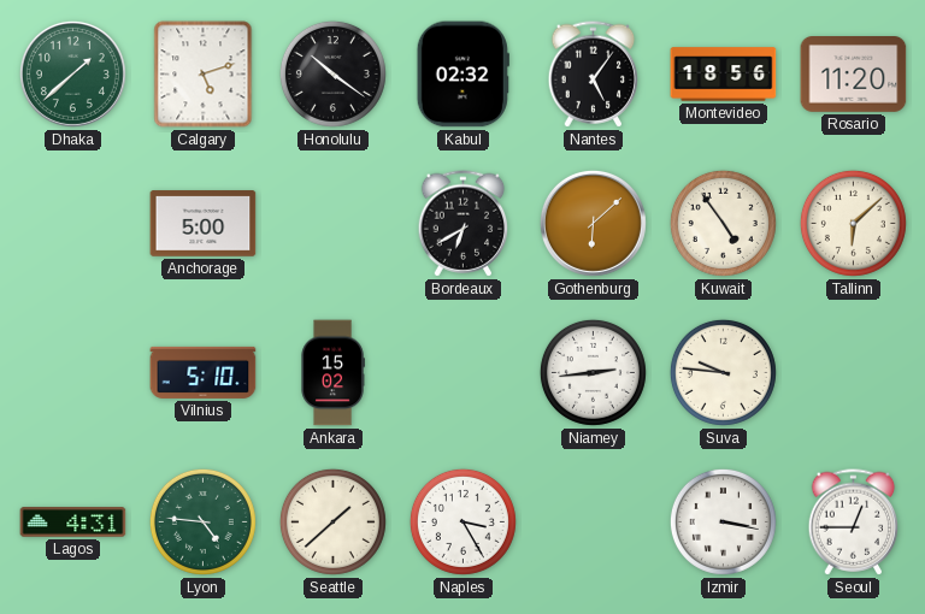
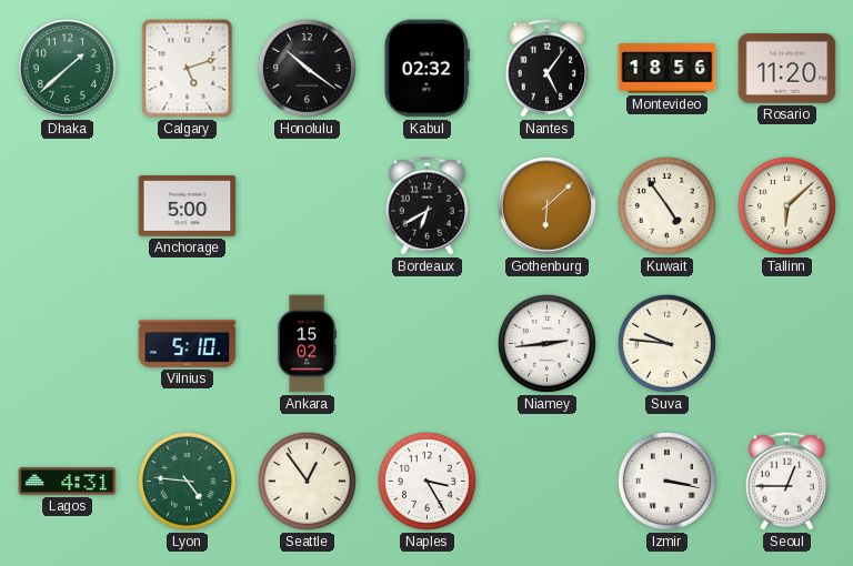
Seattle: 1:38 -> 12:54
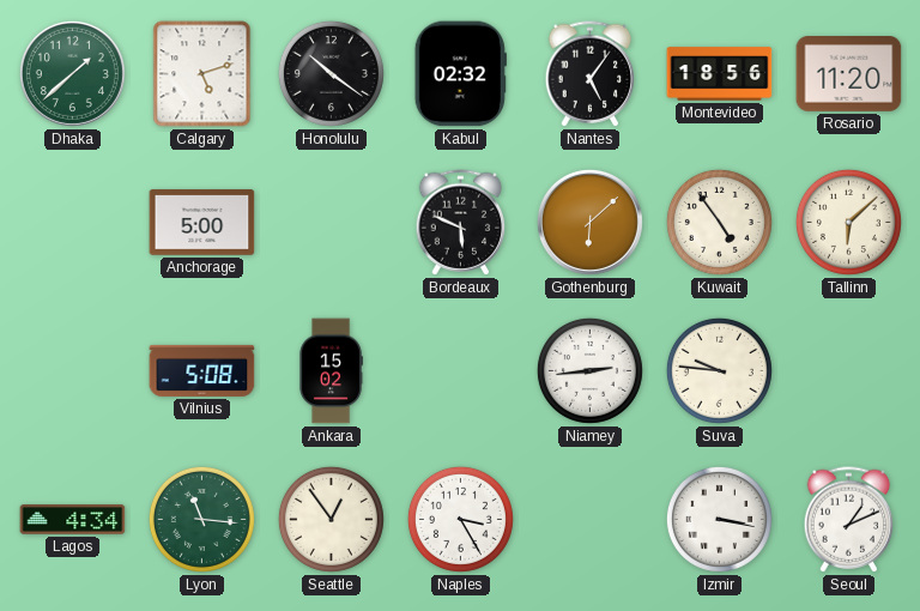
Bordeaux: 6:40 -> 5:49
Vilnius: 5:10 -> 5:08
Lagos: 4:31 -> 4:34
Lyon: 4:46 -> 11:16
Seoul: 12:45 -> 1:11
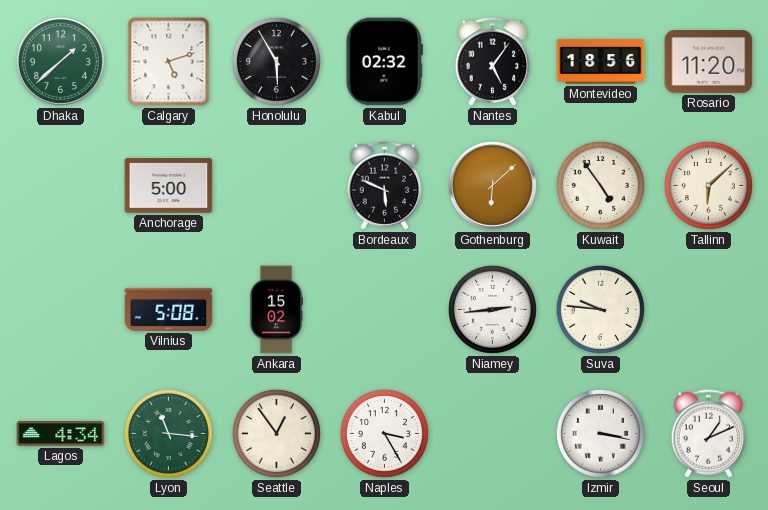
Honolulu: 10:21 -> 5:55
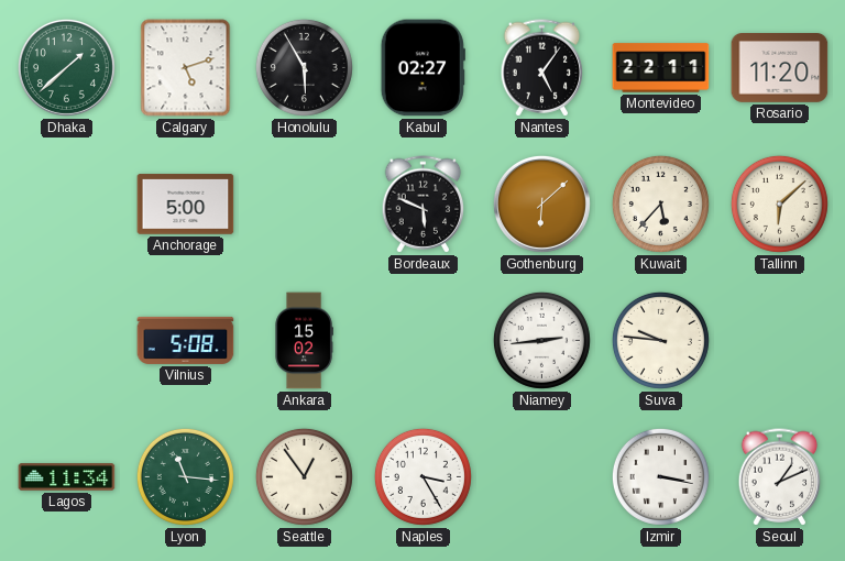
Kabul: 02:32 -> 02:27
Montevideo: 18:56 -> 22:11
Kuwait: 4:54 -> 5:37
Lagos: 4:34 -> 11:34
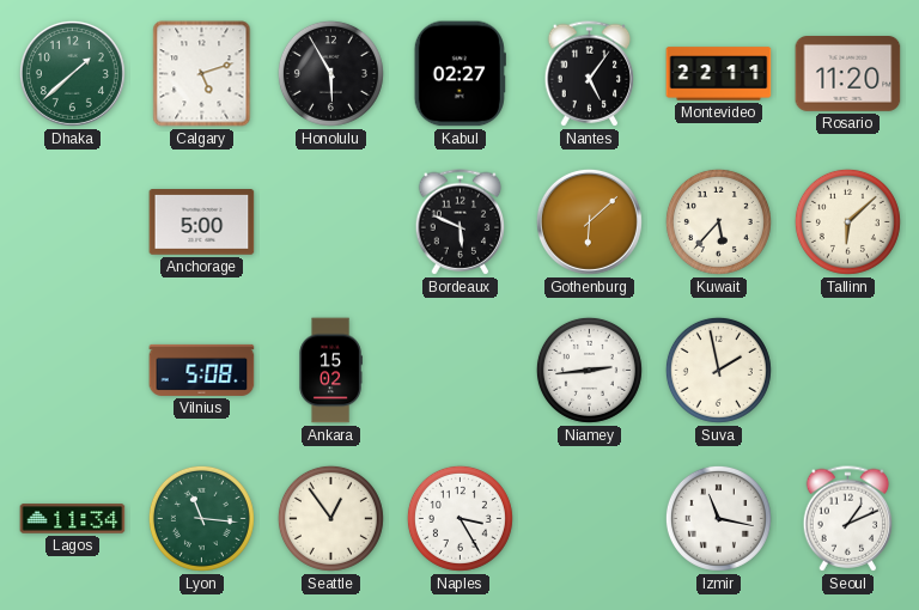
Suva: 9:46 -> 1:58
Izmir: 3:17 -> 11:17
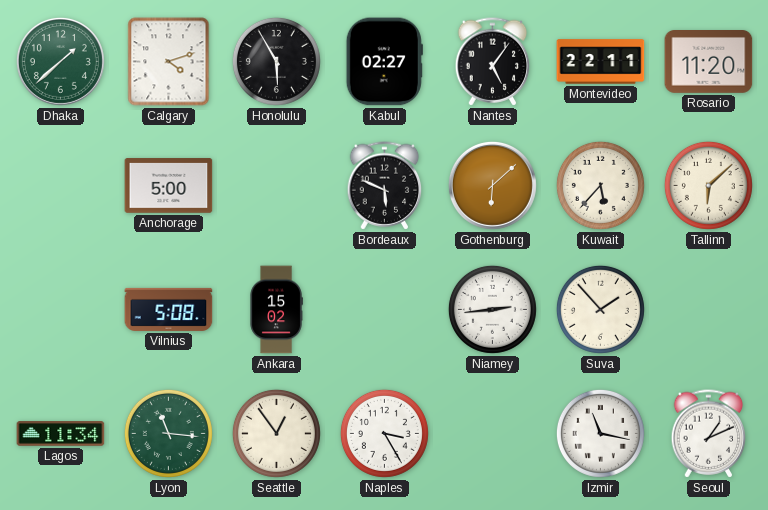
Calgary: 5:12 -> 4:12
Suva: 1:58 -> 1:53
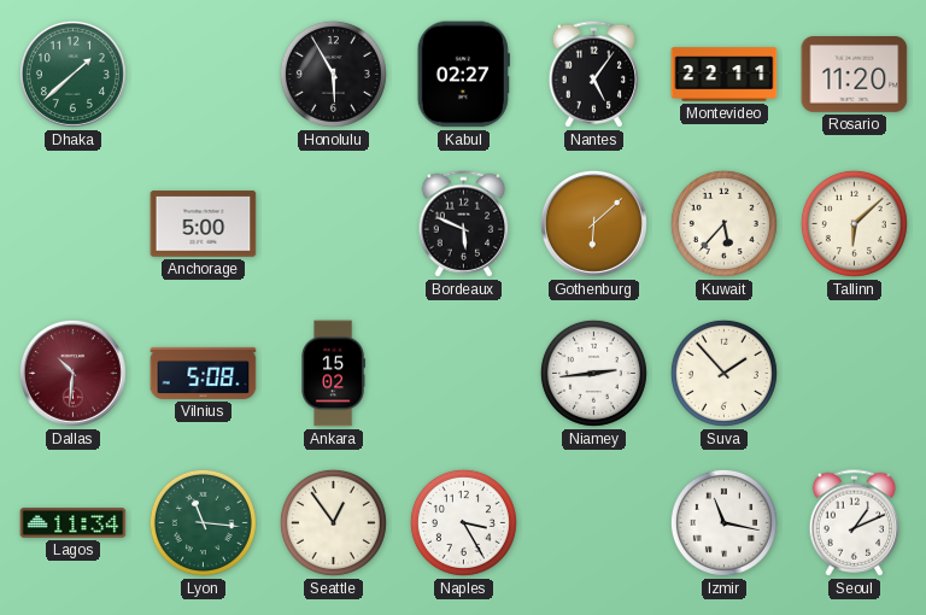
Calgary: 4:12 -> none
Dallas: none -> 10:31
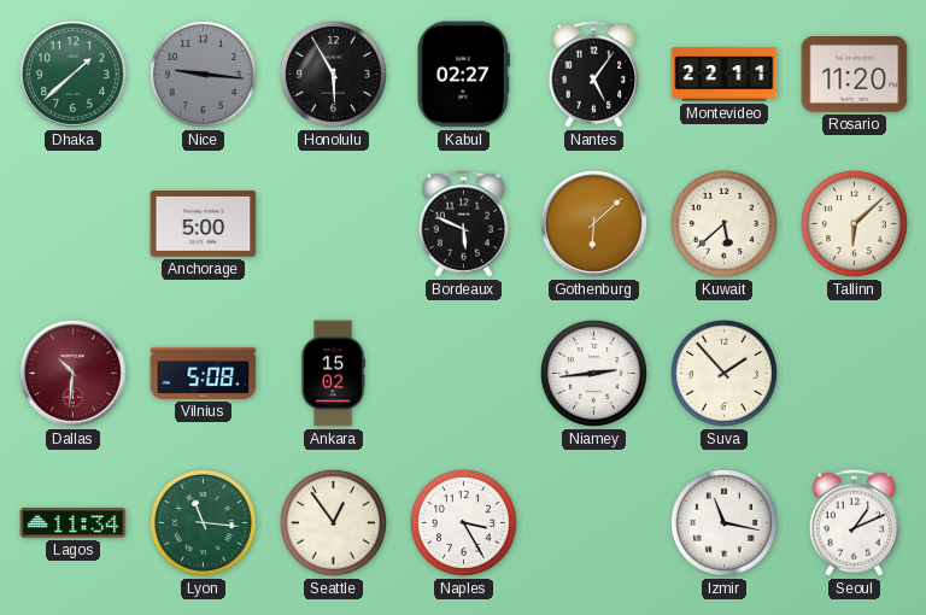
Nice: none -> 9:16
Kuwait: 5:37 -> 5:38
